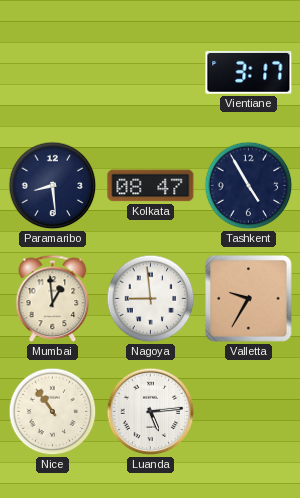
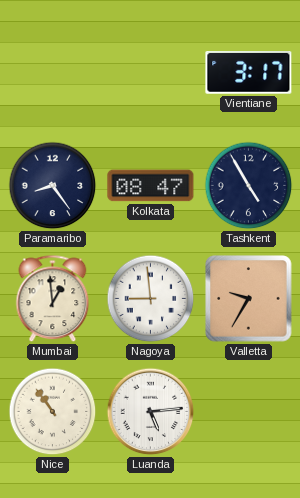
Paramaribo: 8:29 -> 8:24
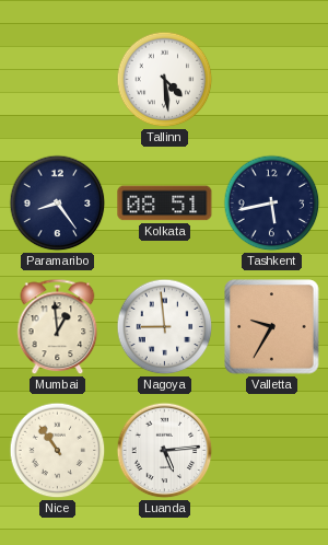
Tallinn: none -> 4:29
Vientiane: 3:17 -> none
Kolkata: 08:47 -> 08:51
Tashkent: 4:55 -> 5:43
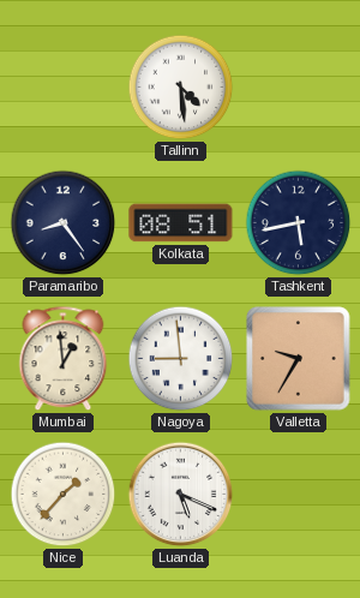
Nice: 10:54 -> 1:37
Luanda: 5:14 -> 5:19
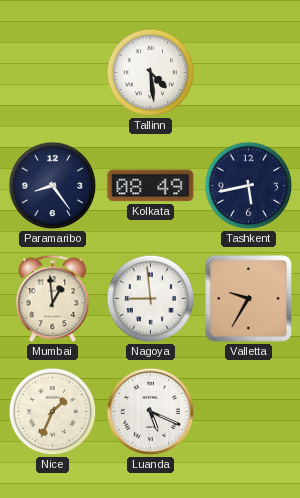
Kolkata: 08:51 -> 08:49
Nice: 1:37 -> 1:34
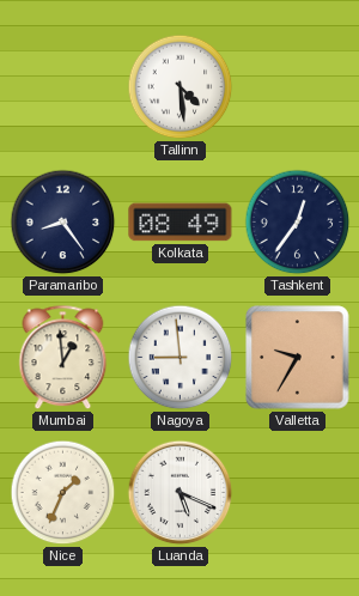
Tashkent: 5:43 -> 12:36
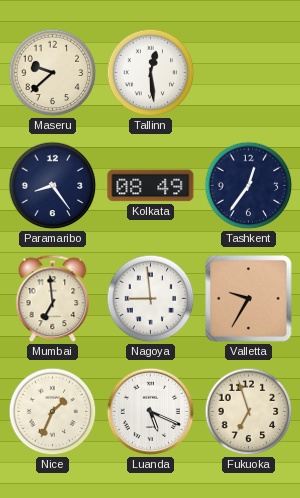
Maseru: none -> 9:38
Tallinn: 4:29 -> 12:29
Mumbai: 12:59 -> 6:59
Fukuoka: none -> 6:57
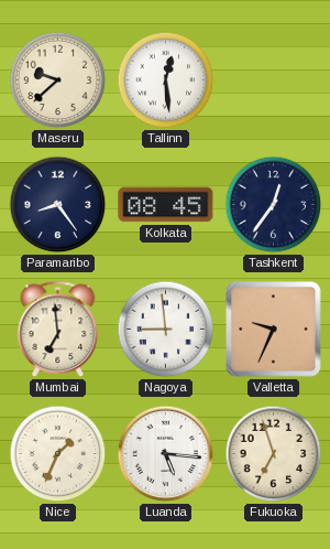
Kolkata: 08:49 -> 08:45
Valletta: 9:35 -> 9:34
Luanda: 5:19 -> 5:16
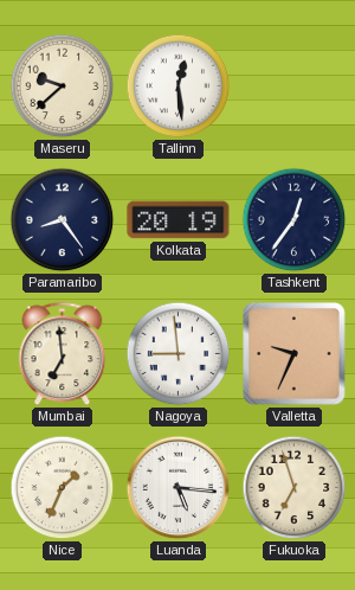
Kolkata: 08:45 -> 20:19
